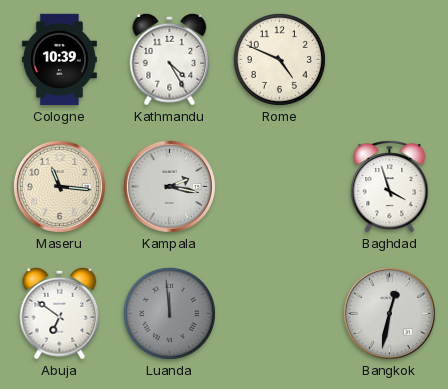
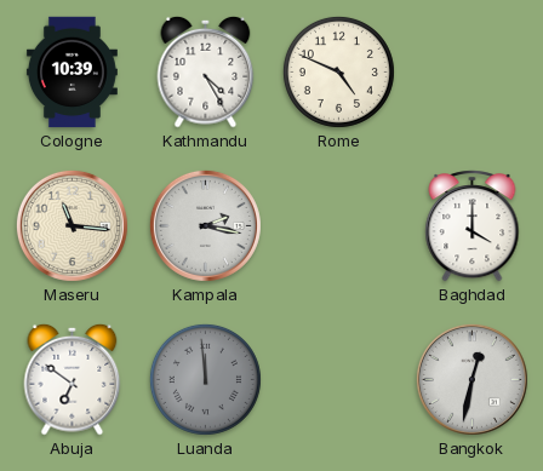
Baghdad: 3:57 -> 4:00
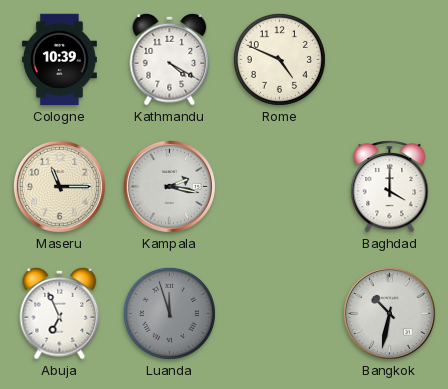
Kathmandu: 4:25 -> 4:20
Maseru: 11:16 -> 11:15
Abuja: 6:51 -> 6:56
Luanda: 11:59 -> 11:57
Bangkok: 12:32 -> 10:32
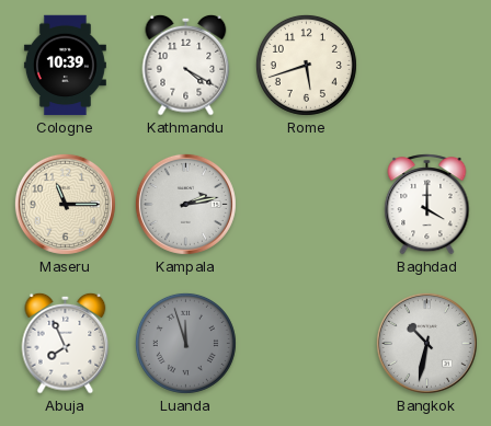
Rome: 4:49 -> 5:42
Kampala: 2:17 -> 2:13
Abuja: 6:56 -> 7:56
